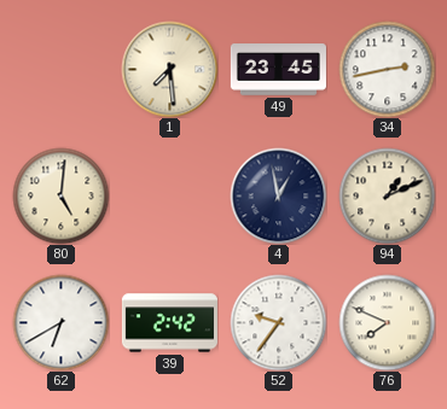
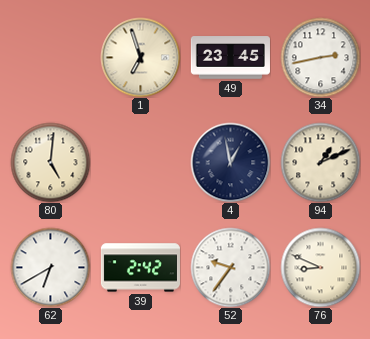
1: 7:29 -> 6:57
76: 7:49 -> 8:49
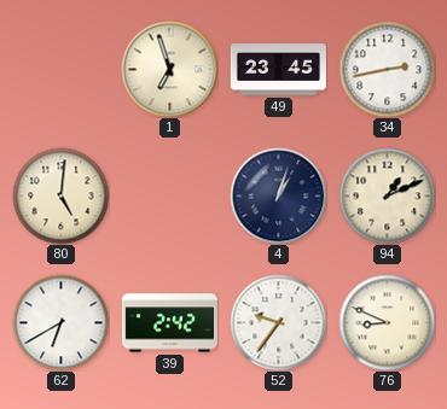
4: 12:58 -> 1:03
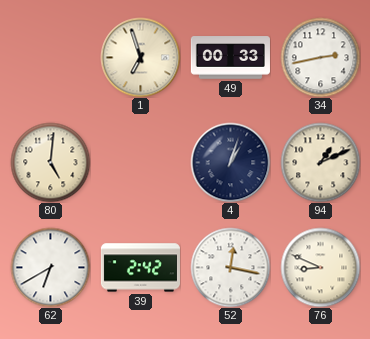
49: 23:45 -> 00:33
52: 9:36 -> 12:17
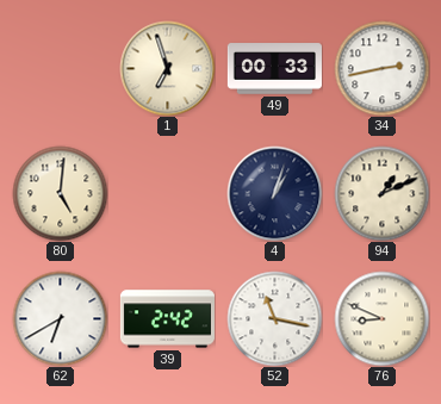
52: 12:17 -> 11:17
